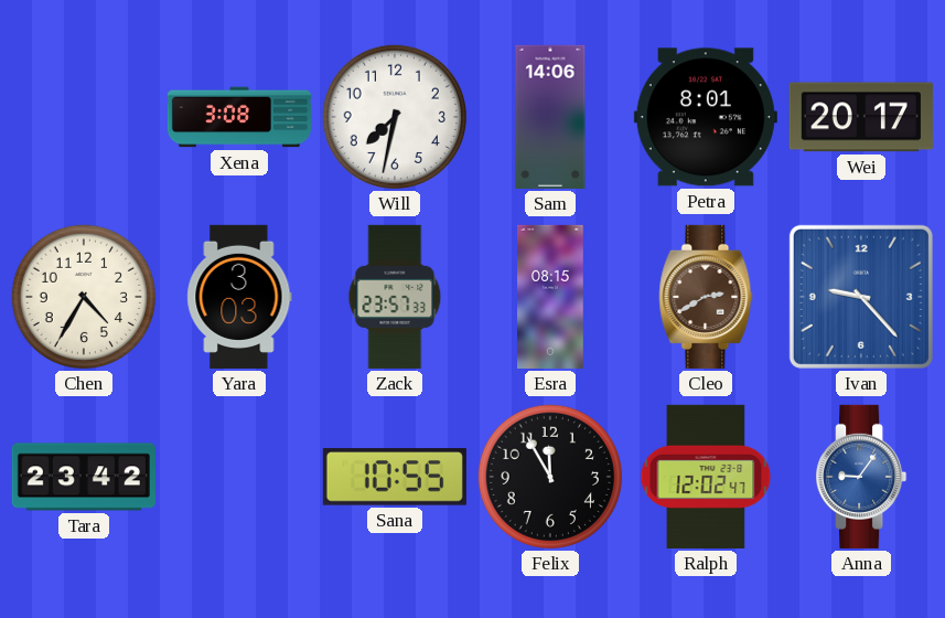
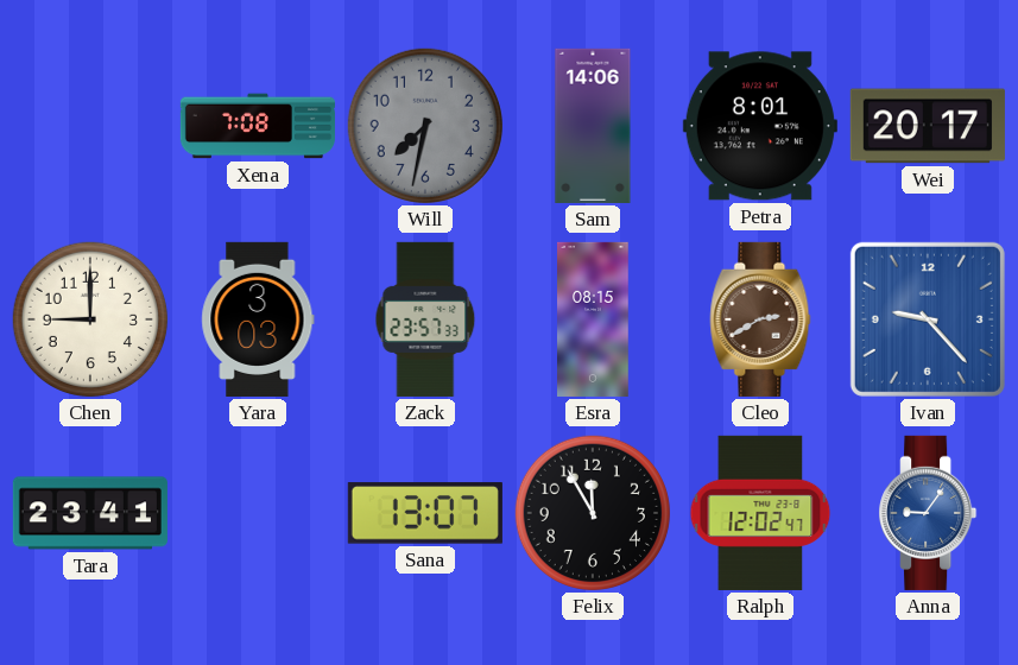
Xena: 3:08 -> 7:08
Will dial: white -> grey
Chen: 4:35 -> 9:00
Tara: 23:42 -> 23:41
Sana: 10:55 -> 13:07
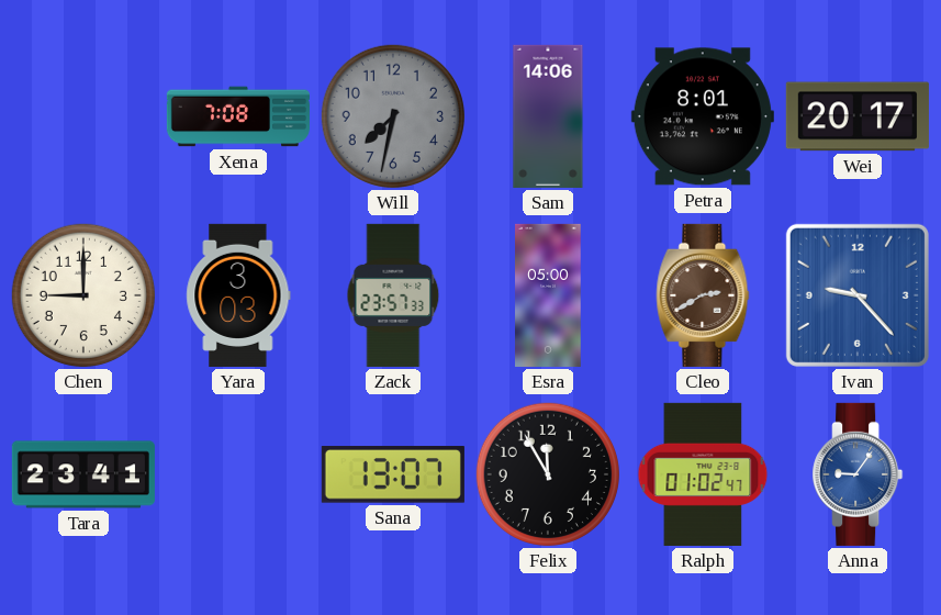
Esra: 08:15 -> 05:00
Ralph: 12:02 -> 01:02
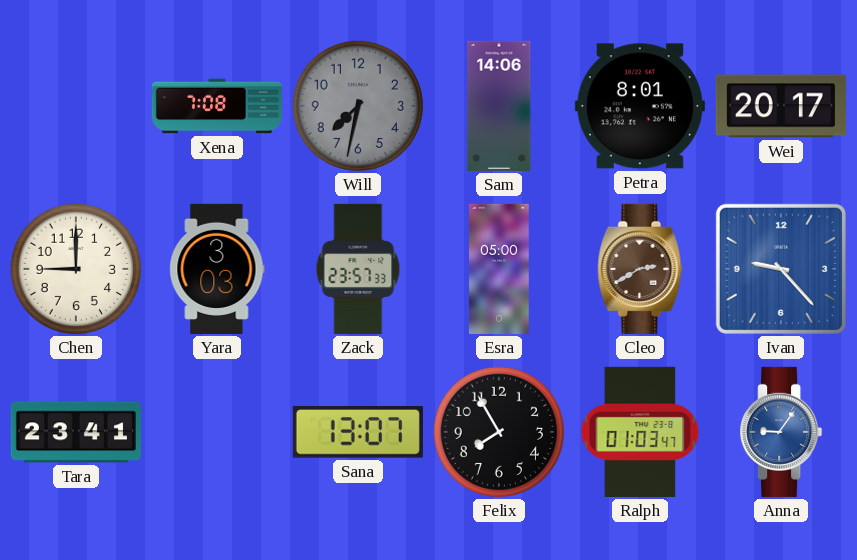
Felix: 11:55 -> 7:55
Ralph: 01:02 -> 01:03
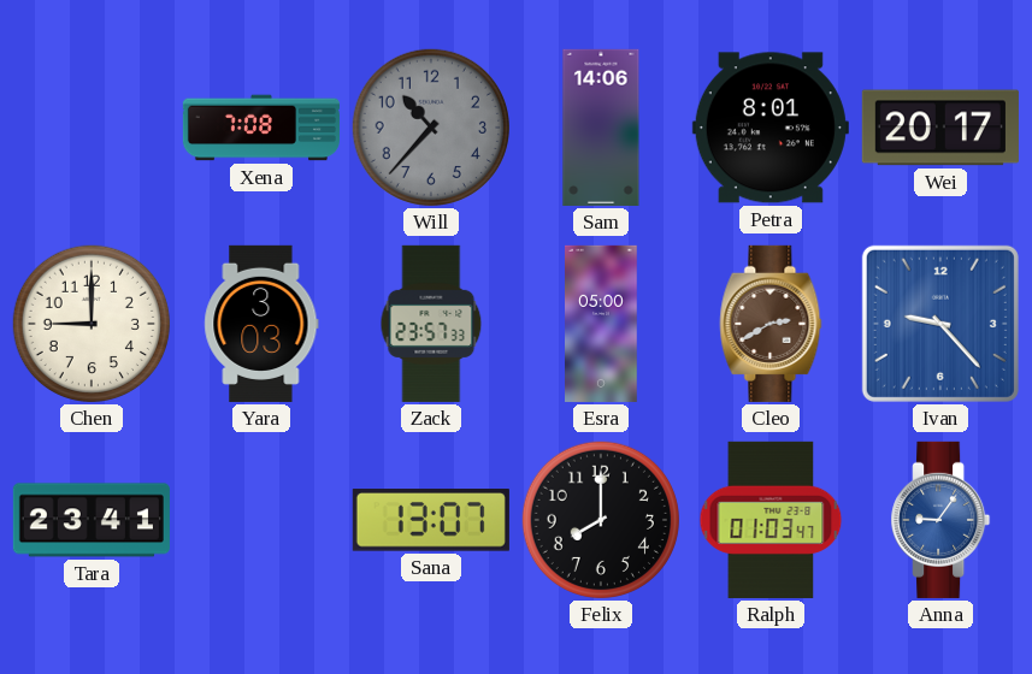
Will: 7:32 -> 10:37
Felix: 7:55 -> 8:00
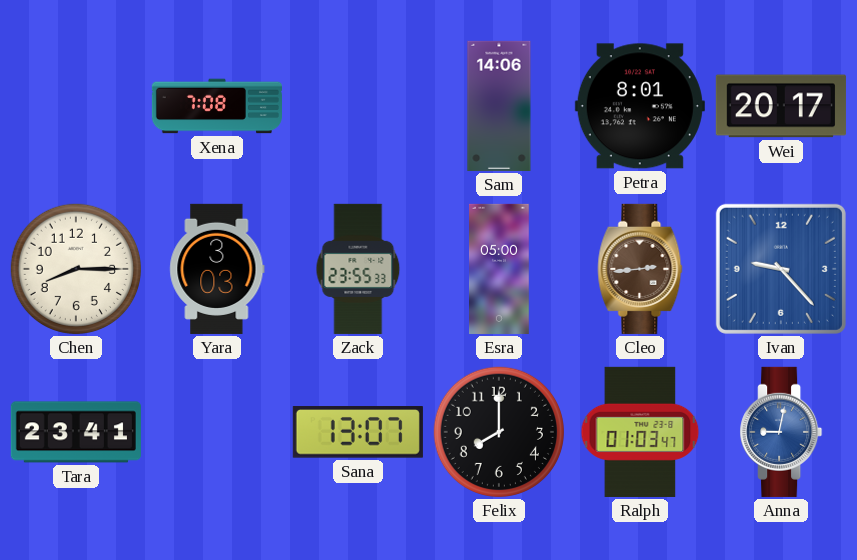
Will: 10:37 -> none
Chen: 9:00 -> 8:15
Zack: 23:57 -> 23:55
Cleo: 2:40 -> 2:44
Anna: 9:06 -> 9:02
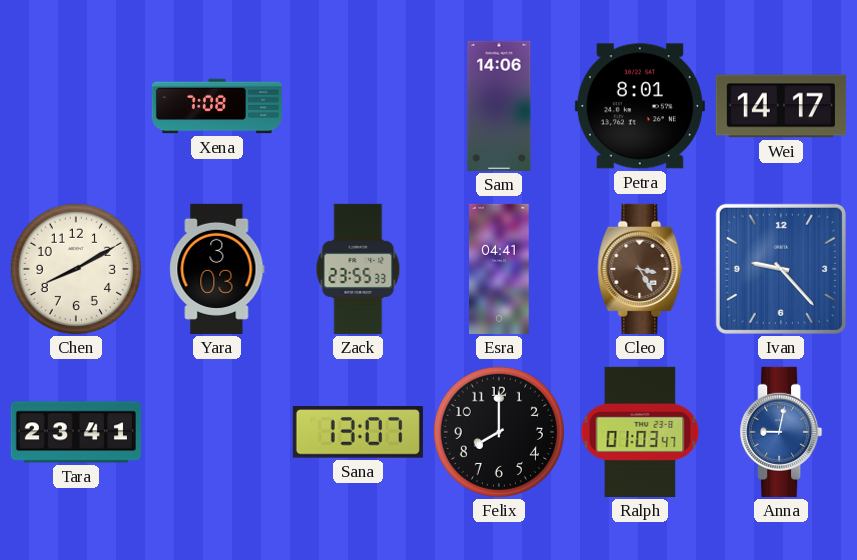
Wei: 20:17 -> 14:17
Chen: 8:15 -> 8:10
Esra: 05:00 -> 04:41
Cleo: 2:44 -> 3:25
